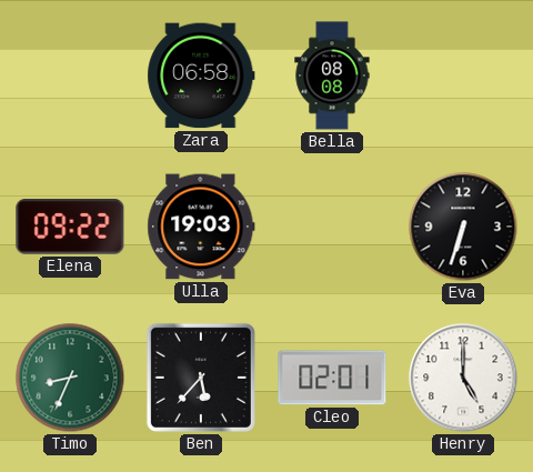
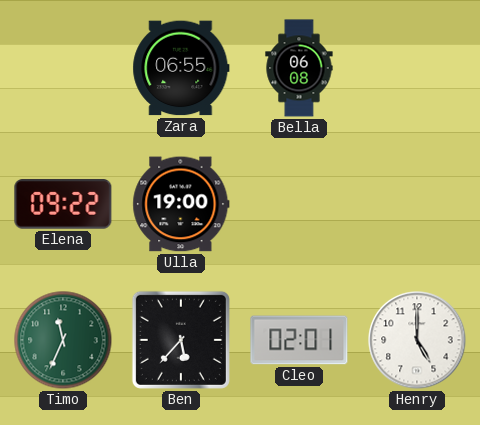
Zara: 06:58 -> 06:55
Bella: 08:08 -> 06:08
Ulla: 19:03 -> 19:00
Eva: 6:33 -> none
Timo: 8:34 -> 11:34
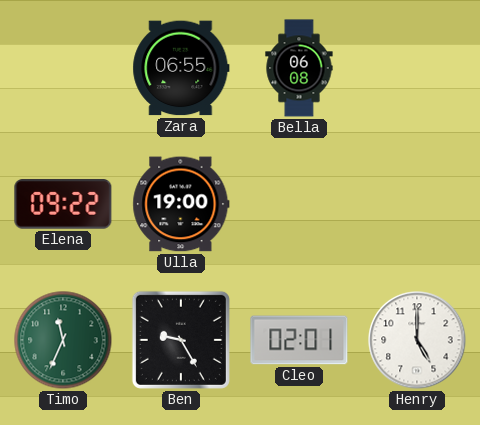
Ben: 5:37 -> 9:25
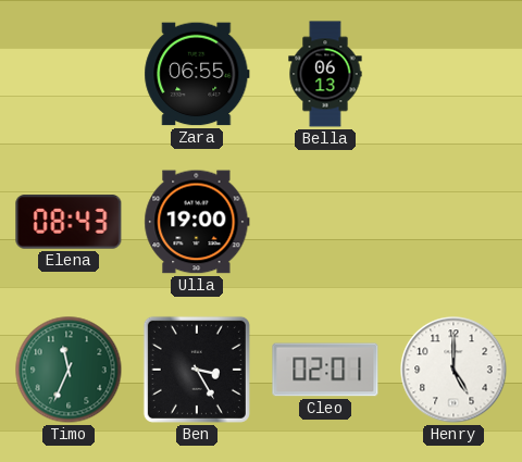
Bella: 06:08 -> 06:13
Elena: 09:22 -> 08:43
Ben: 9:25 -> 3:25
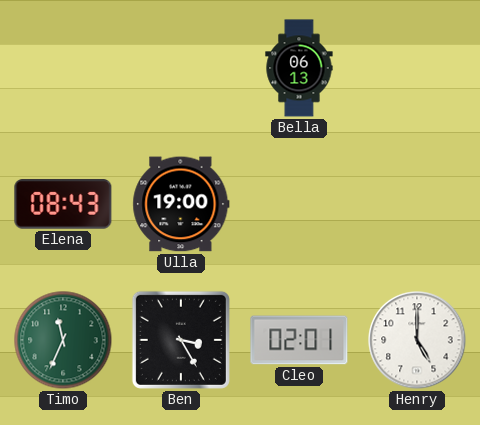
Zara: 06:55 -> none
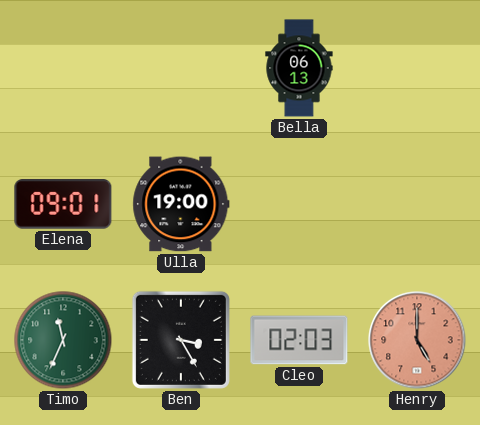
Elena: 08:43 -> 09:01
Cleo: 02:01 -> 02:03
Henry dial: white -> salmon
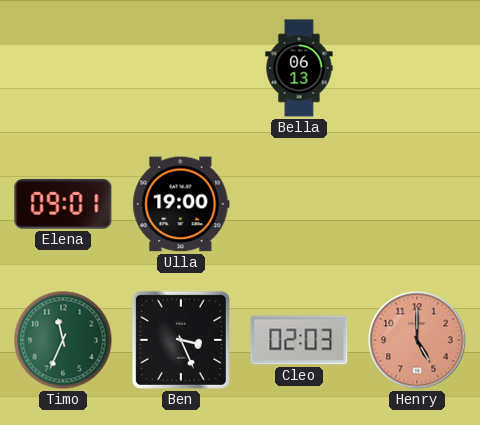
Ben: 3:25 -> 3:26
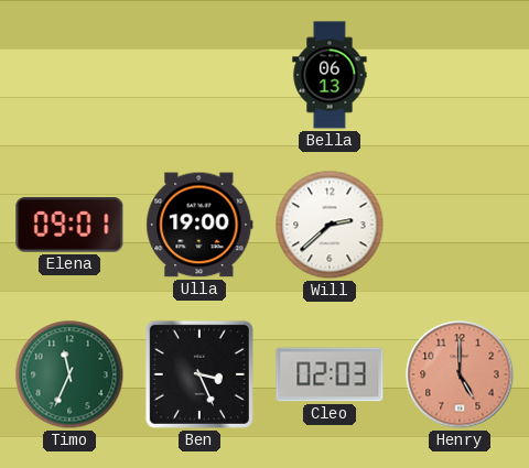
Will: none -> 2:38
